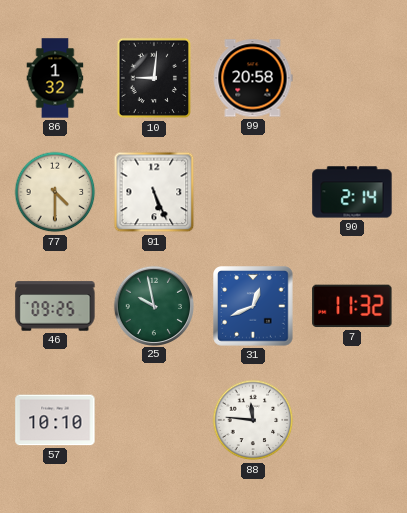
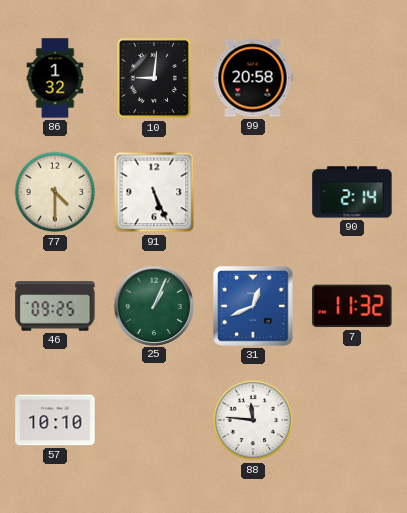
25: 9:58 -> 1:04
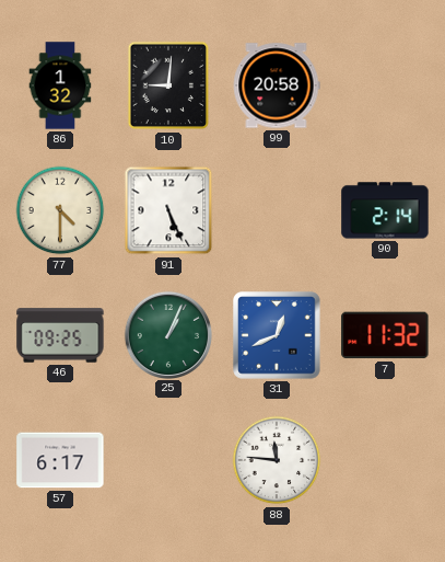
57: 10:10 -> 6:17
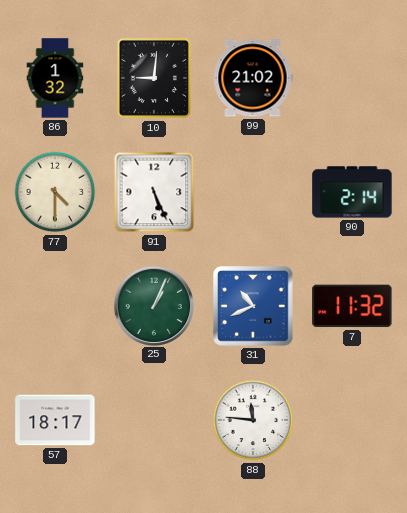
99: 20:58 -> 21:02
46: 09:25 -> none
31: 12:41 -> 10:41
57: 6:17 -> 18:17
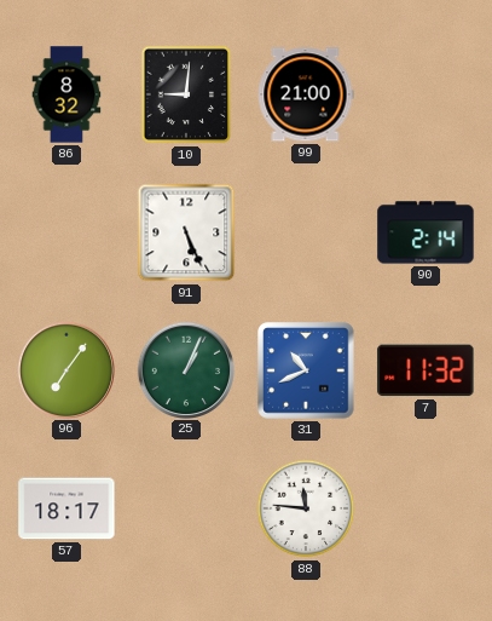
86: 1:32 -> 8:32
99: 21:02 -> 21:00
77: 4:30 -> none
96: none -> 7:06
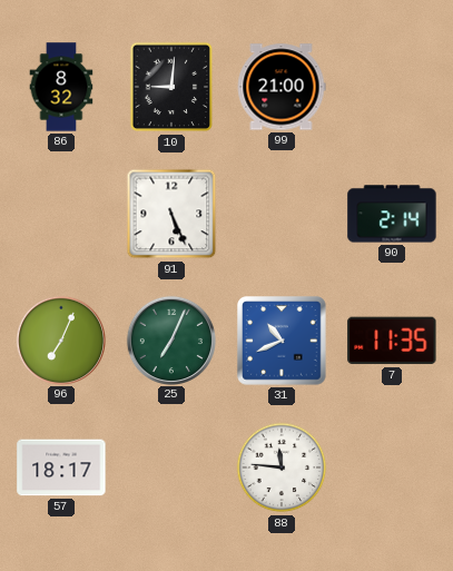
96: 7:06 -> 7:04
25: 1:04 -> 7:04
7: 11:32 -> 11:35
